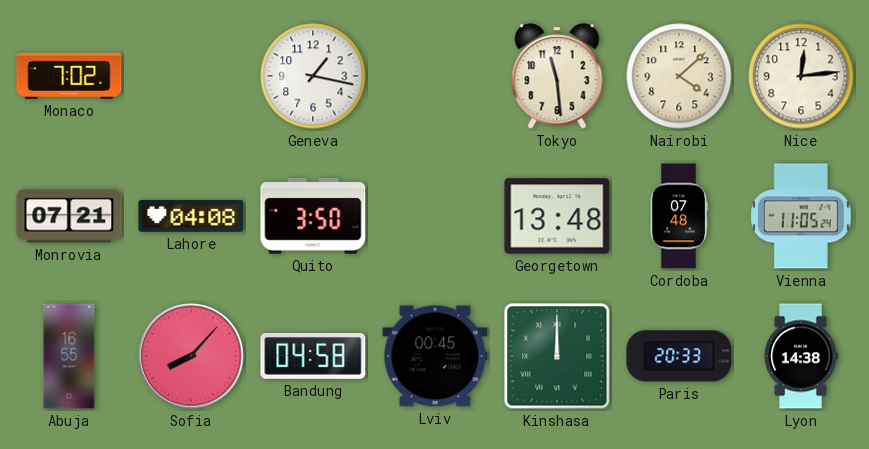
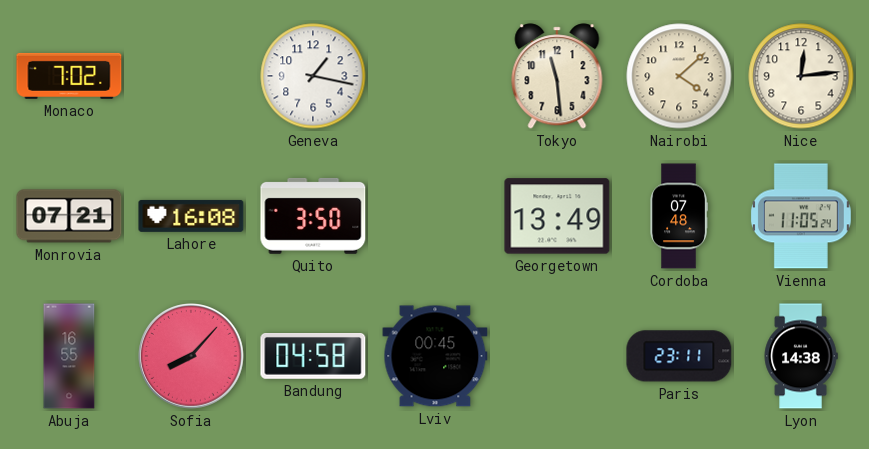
Lahore: 04:08 -> 16:08
Georgetown: 13:48 -> 13:49
Kinshasa: 12:00 -> none
Paris: 20:33 -> 23:11
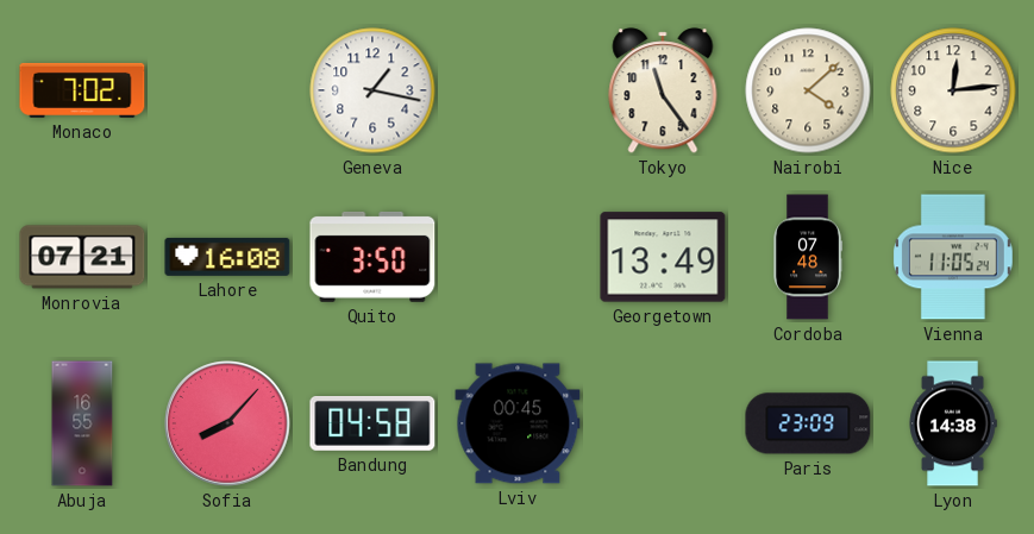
Tokyo: 11:29 -> 11:24
Paris: 23:11 -> 23:09
